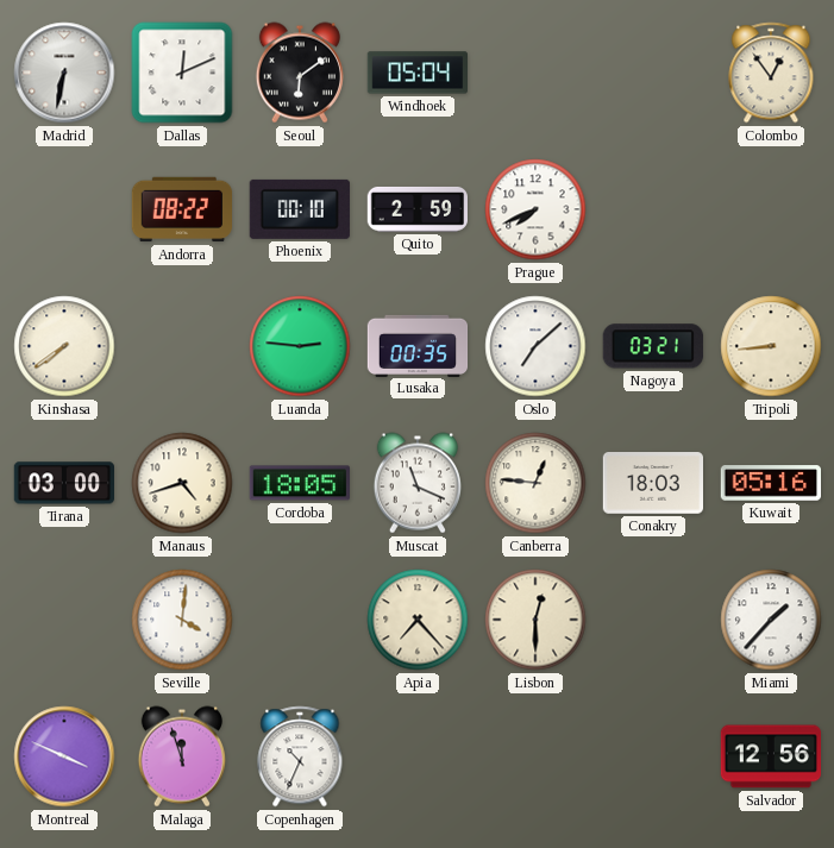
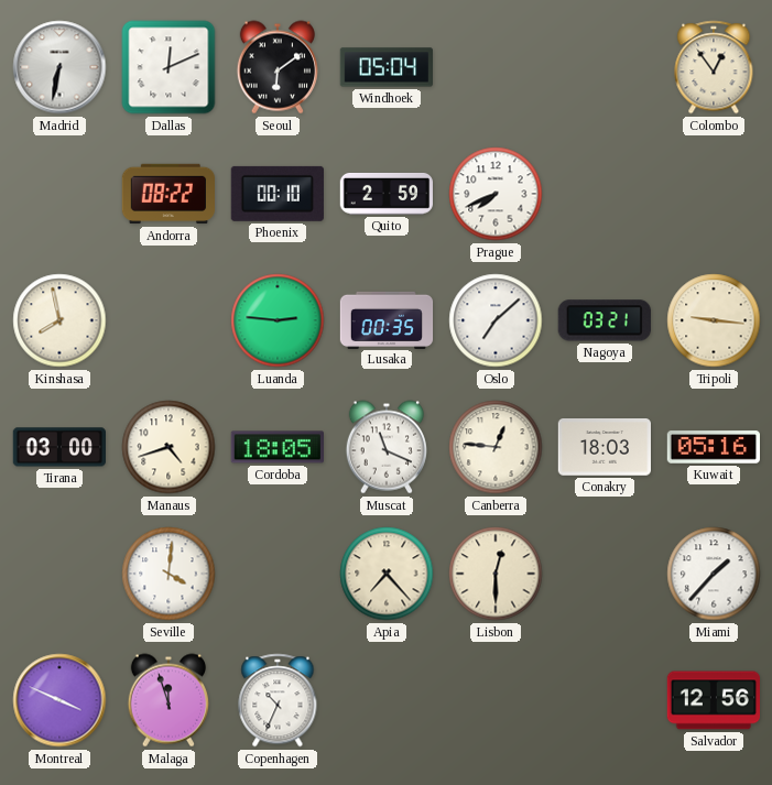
Kinshasa: 7:39 -> 7:58
Tripoli: 8:44 -> 9:16
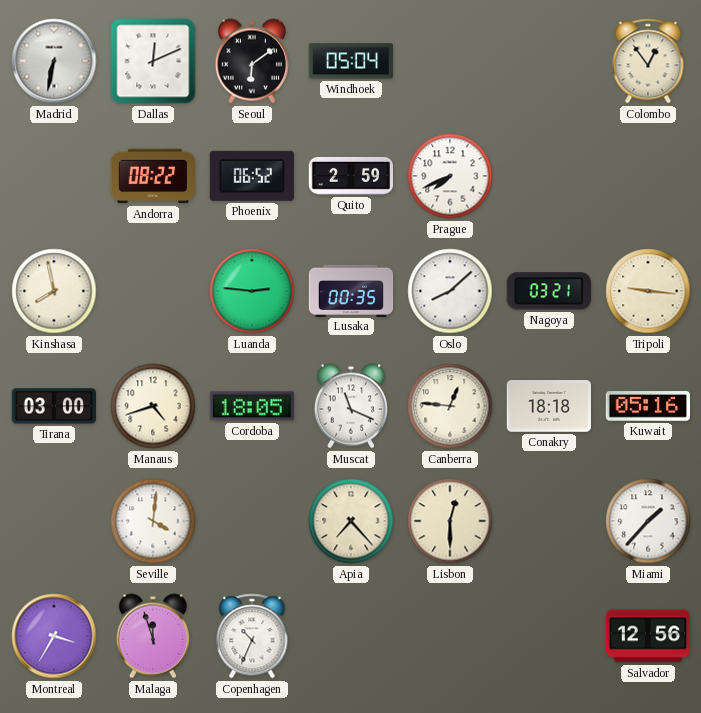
Phoenix: 00:10 -> 06:52
Oslo: 7:08 -> 8:08
Conakry: 18:03 -> 18:18
Montreal: 3:49 -> 3:35
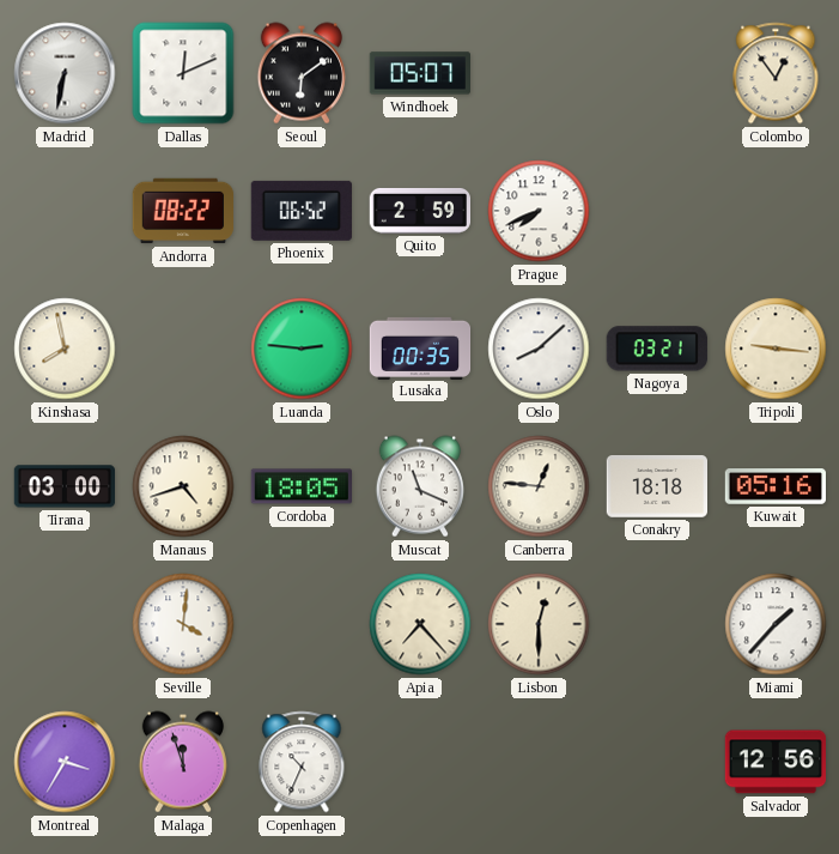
Windhoek: 05:04 -> 05:07
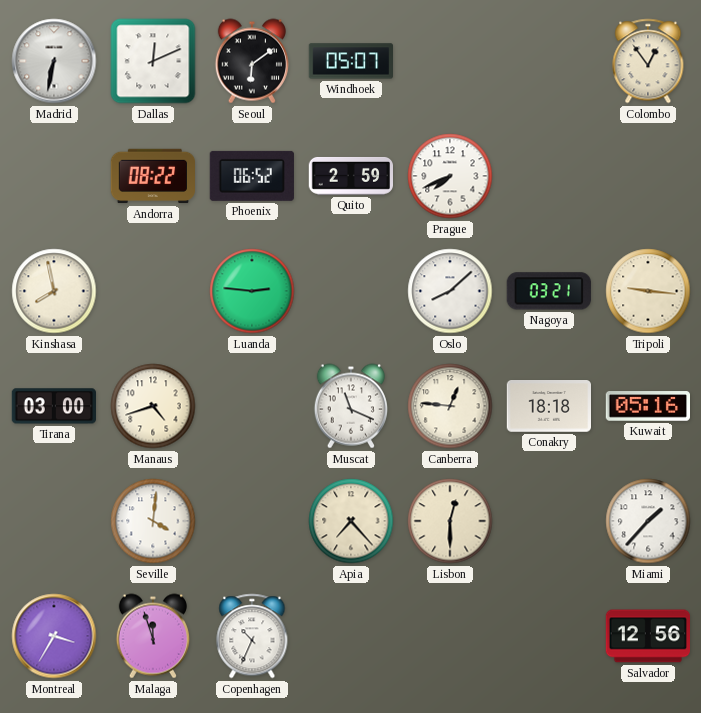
Lusaka: 00:35 -> none
Cordoba: 18:05 -> none
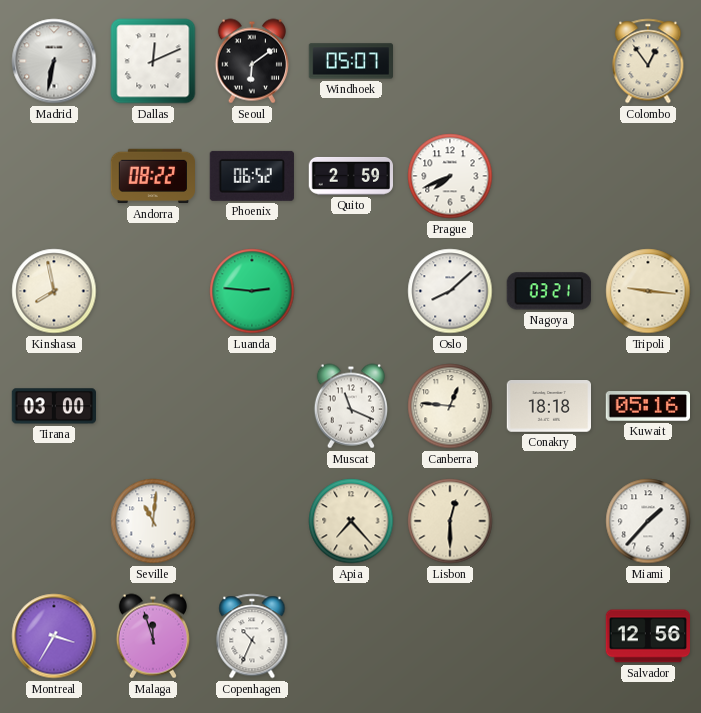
Manaus: 4:42 -> none
Seville: 4:01 -> 11:01
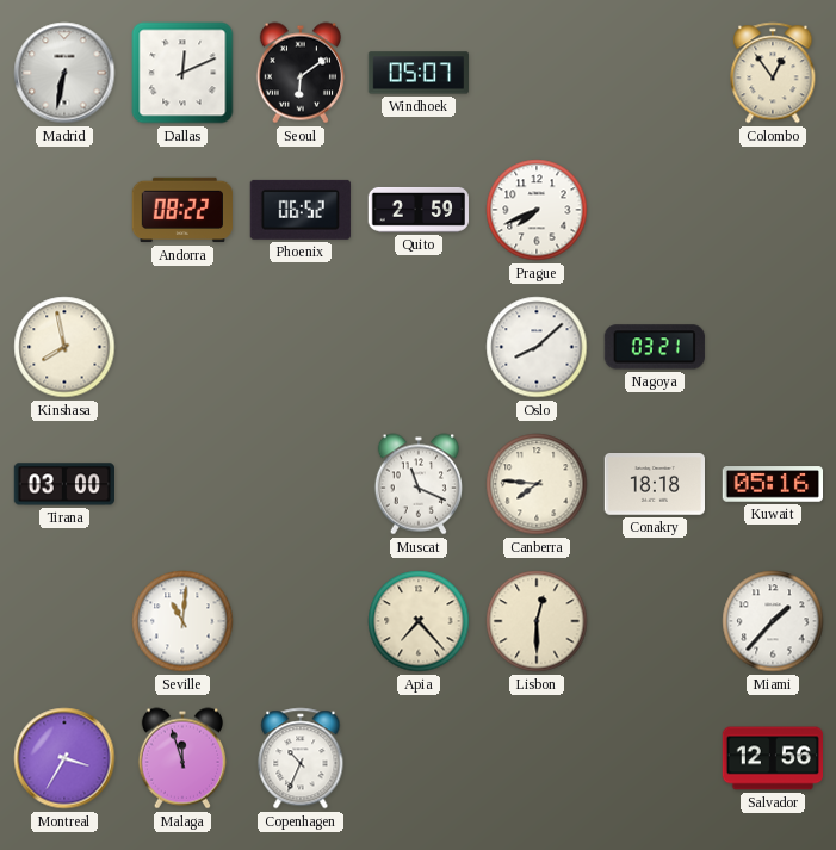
Luanda: 2:46 -> none
Tripoli: 9:16 -> none
Canberra: 12:46 -> 7:46
